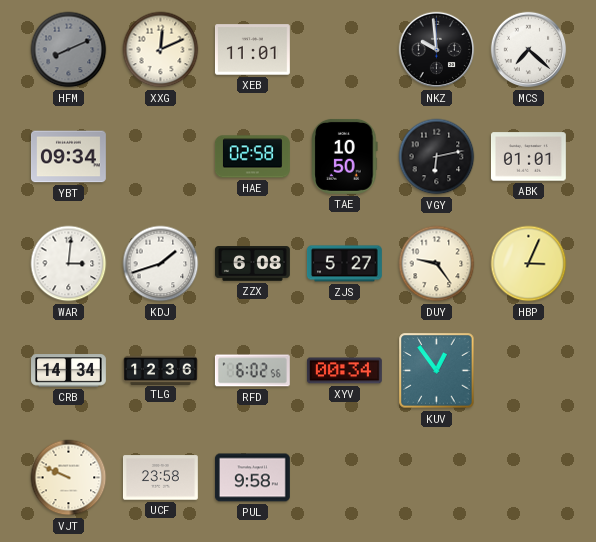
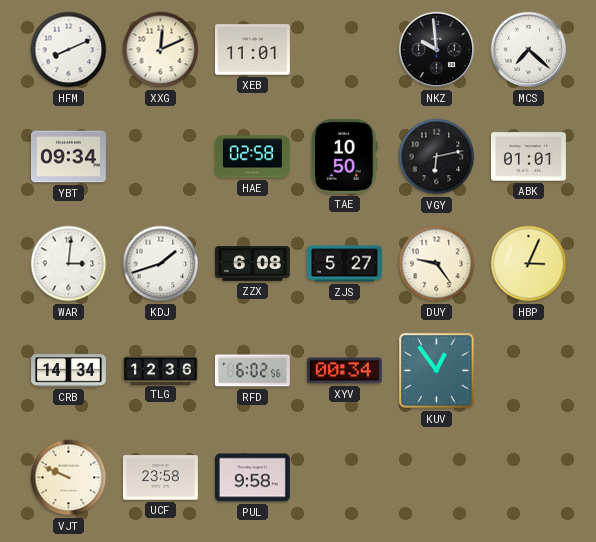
HFM dial: grey -> white
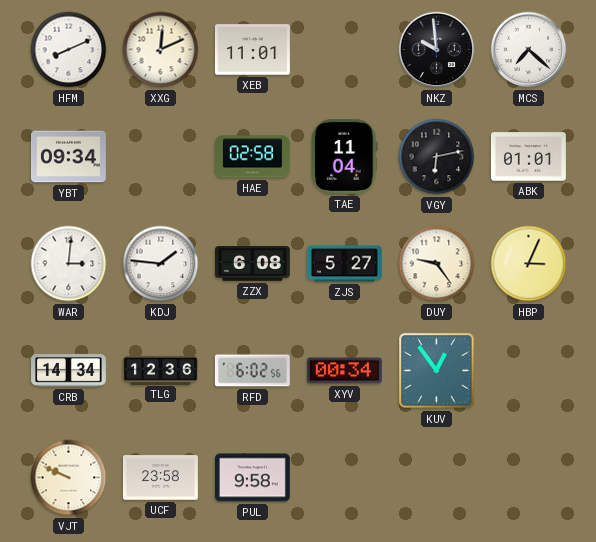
TAE: 10:50 -> 11:04
KDJ: 1:42 -> 1:46
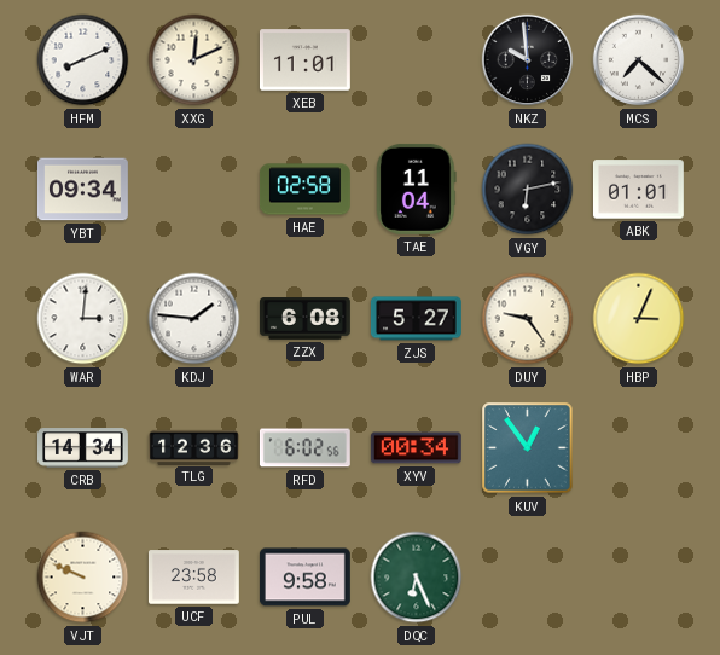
DQC: none -> 6:26
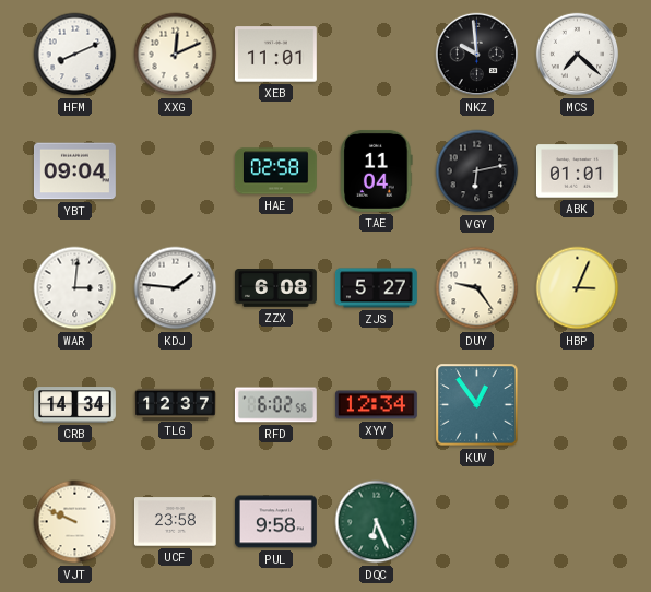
YBT: 09:34 -> 09:04
TLG: 12:36 -> 12:37
XYV: 00:34 -> 12:34
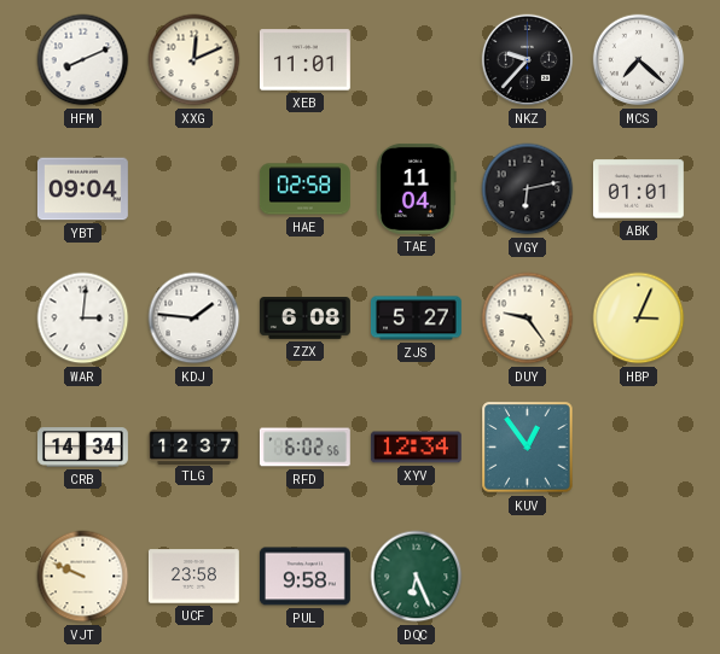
NKZ: 9:59 -> 9:37
